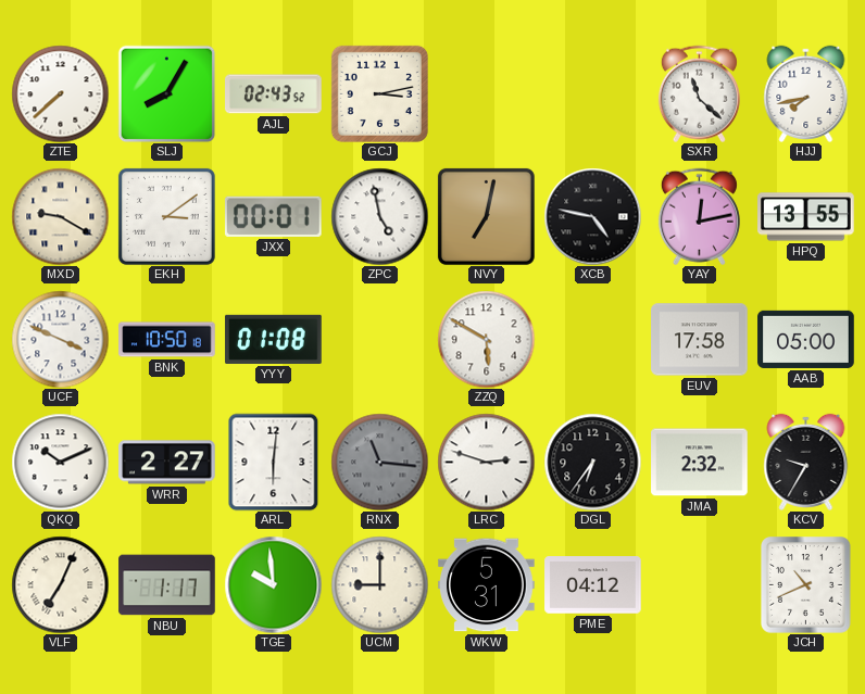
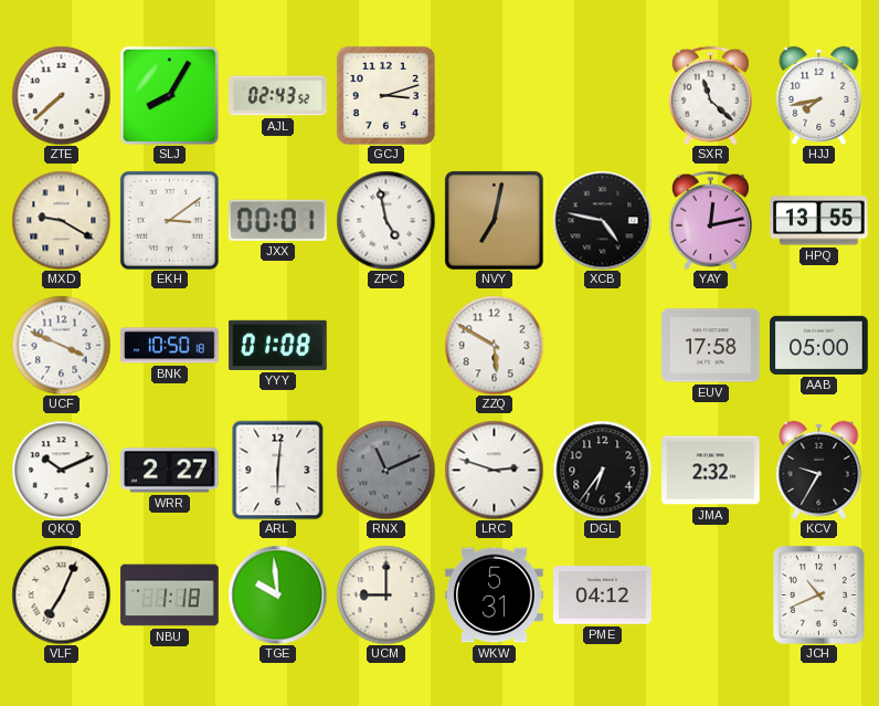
GCJ: 3:13 -> 3:12
RNX: 11:16 -> 11:11
NBU: 1:17 -> 1:18
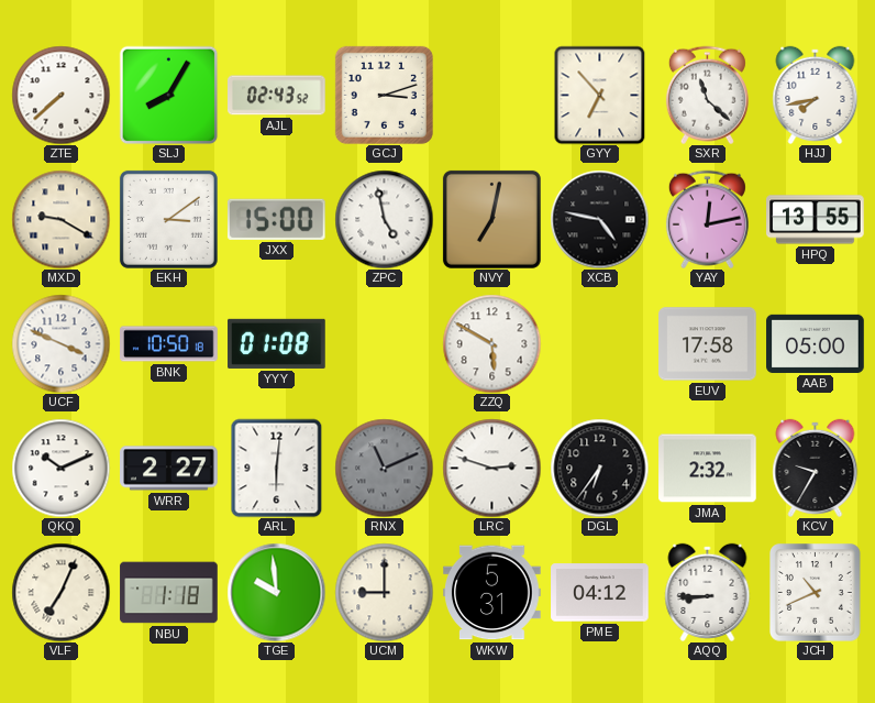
GYY: none -> 6:53
JXX: 00:01 -> 15:00
AQQ: none -> 8:45
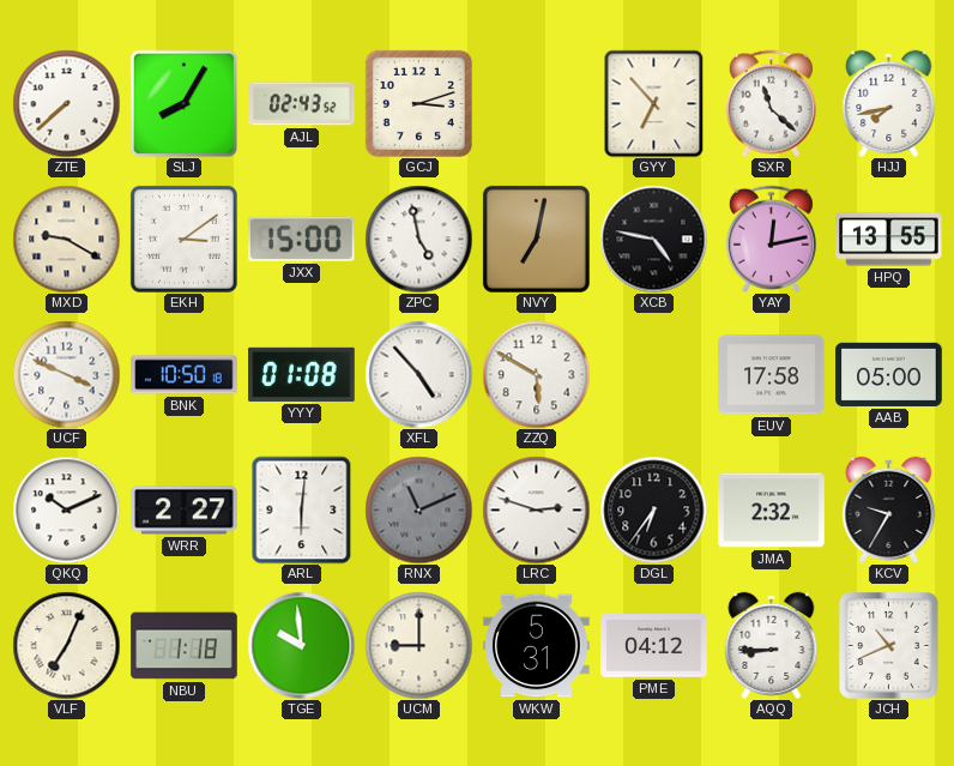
XFL: none -> 4:53
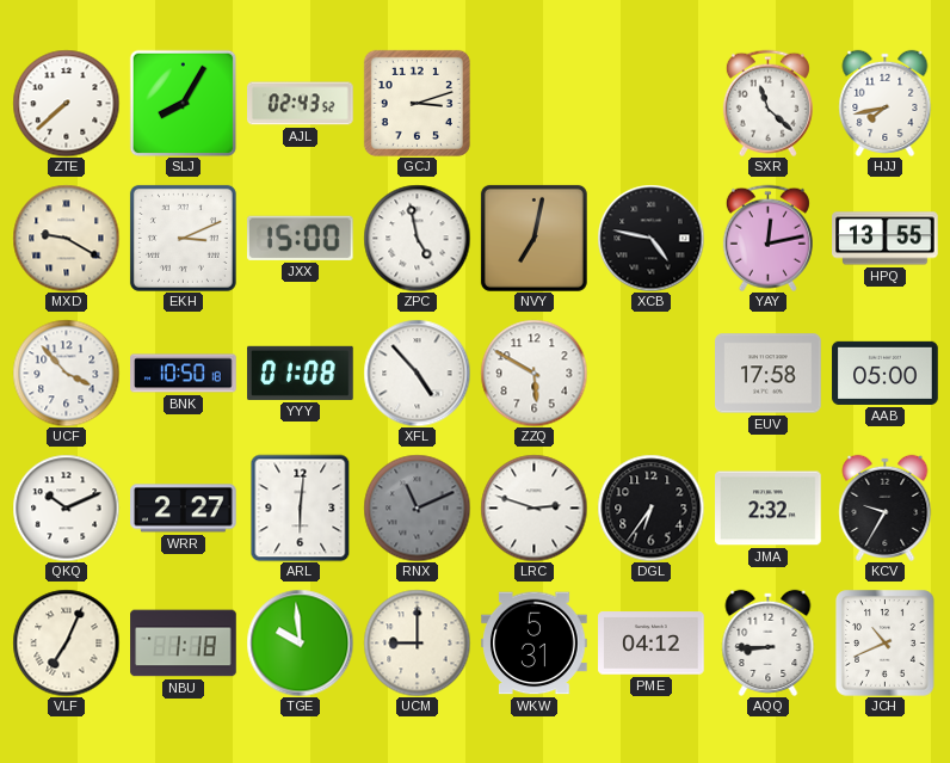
GYY: 6:53 -> none
EKH: 3:09 -> 3:11
UCF: 3:49 -> 3:53
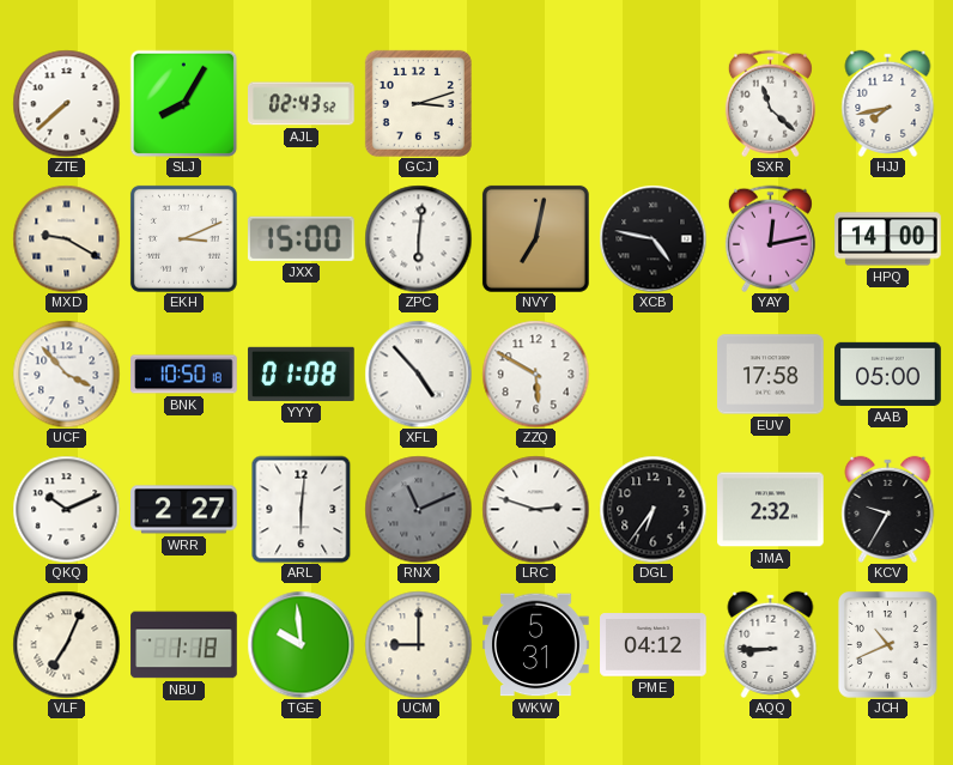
ZPC: 4:58 -> 6:01
HPQ: 13:55 -> 14:00
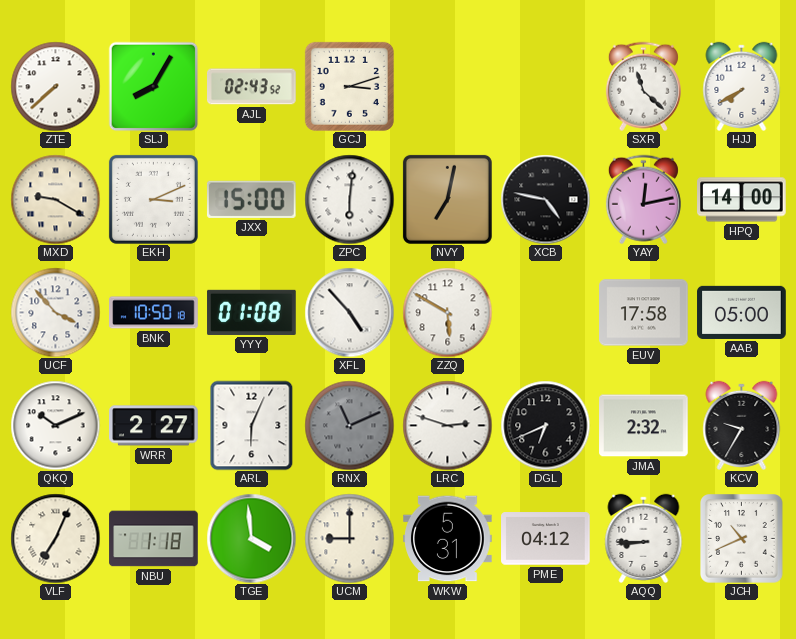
HJJ: 7:43 -> 7:40
ARL: 6:01 -> 6:04
DGL: 6:36 -> 6:41
TGE: 9:59 -> 3:59
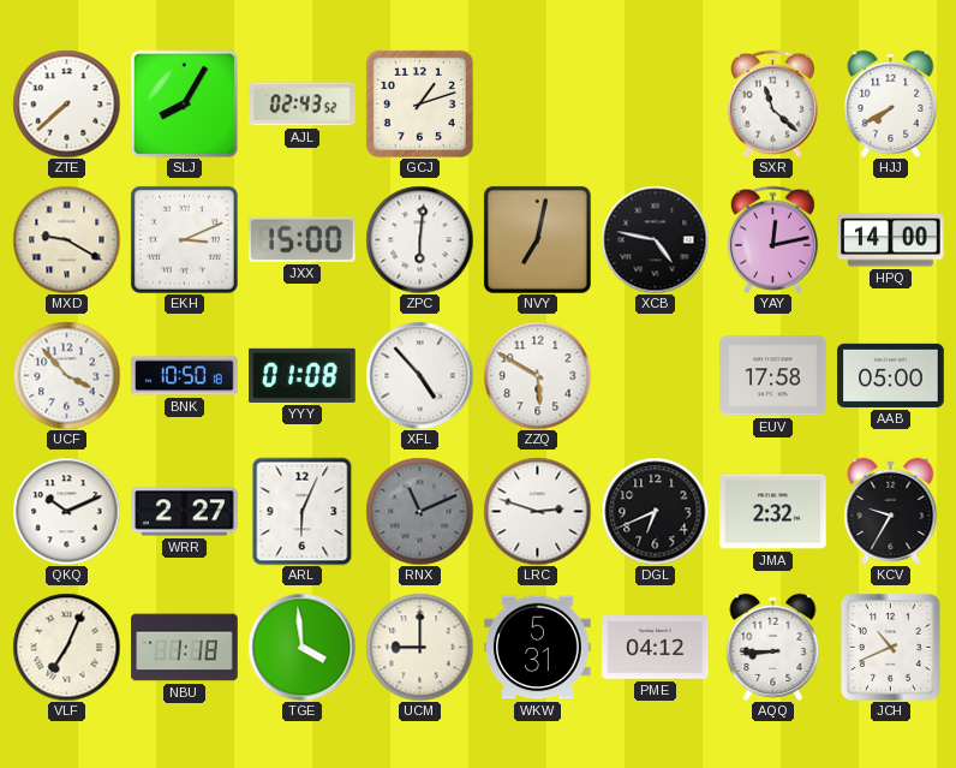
GCJ: 3:12 -> 1:12
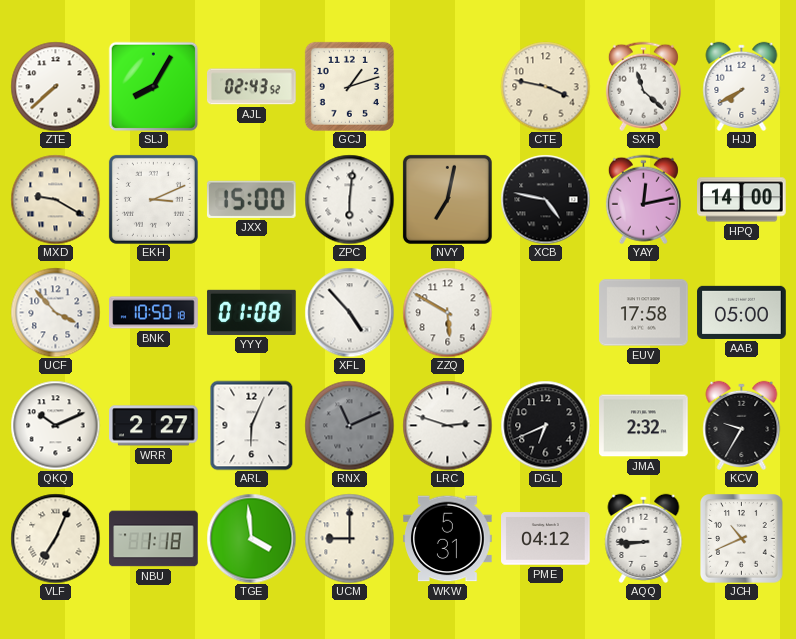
CTE: none -> 3:47
